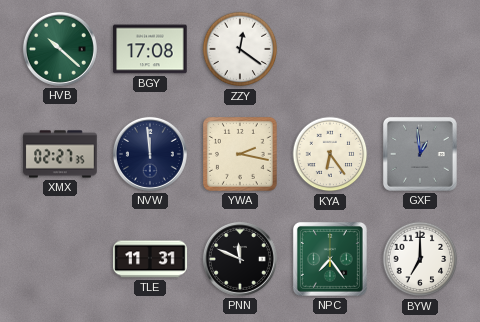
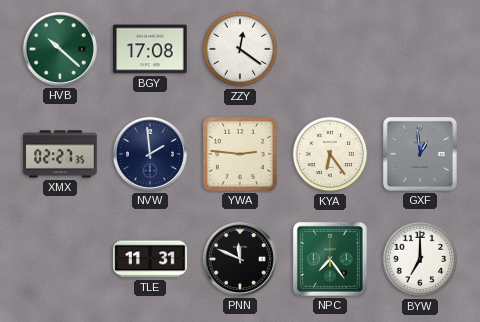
NVW: 11:59 -> 1:59
YWA: 2:17 -> 2:46
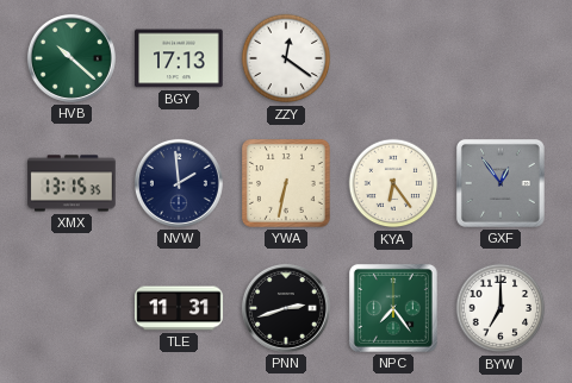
BGY: 17:08 -> 17:13
XMX: 02:27 -> 13:15
YWA: 2:46 -> 6:32
GXF: 12:59 -> 12:54
PNN: 11:49 -> 2:42
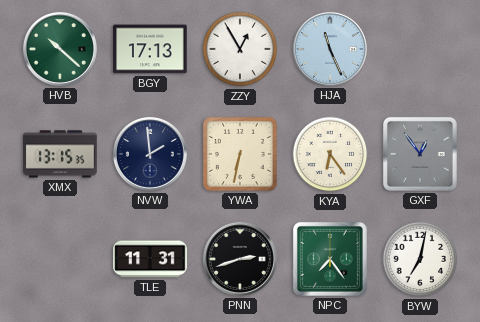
ZZY: 12:21 -> 12:55
HJA: none -> 11:26
BYW: 7:00 -> 7:02
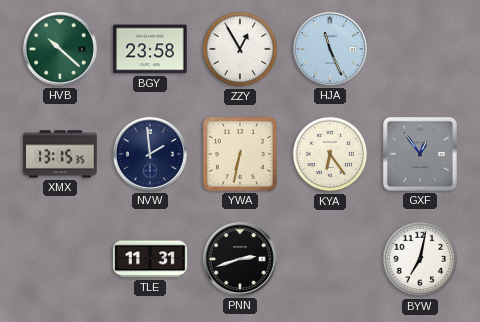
BGY: 17:13 -> 23:58
NPC: 7:24 -> none
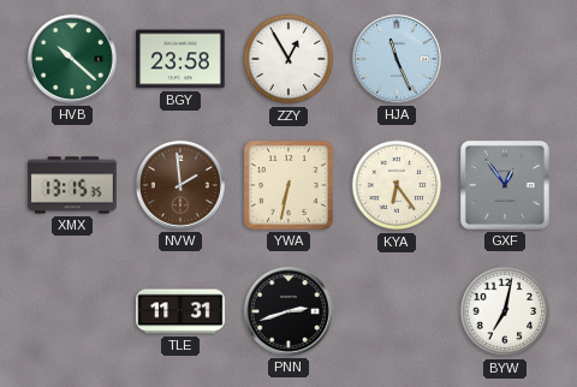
NVW dial: navy -> brown
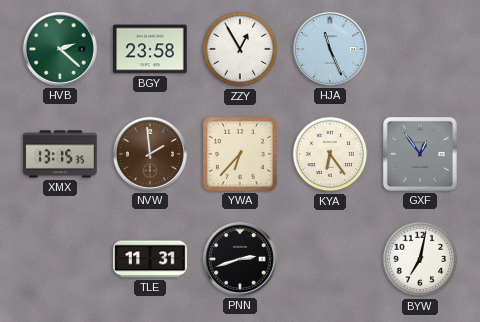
HVB: 10:22 -> 2:22
YWA: 6:32 -> 6:37
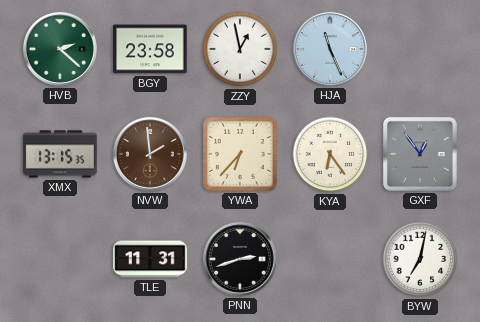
ZZY: 12:55 -> 12:58
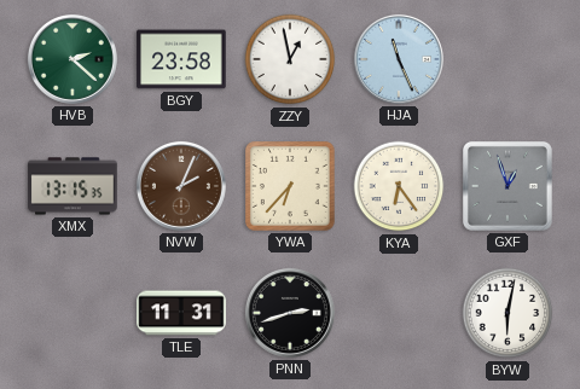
NVW: 1:59 -> 2:04
GXF: 12:54 -> 12:57
BYW: 7:02 -> 6:02
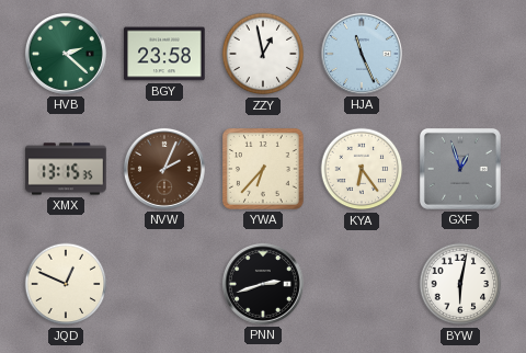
JQD: none -> 12:49
TLE: 11:31 -> none
